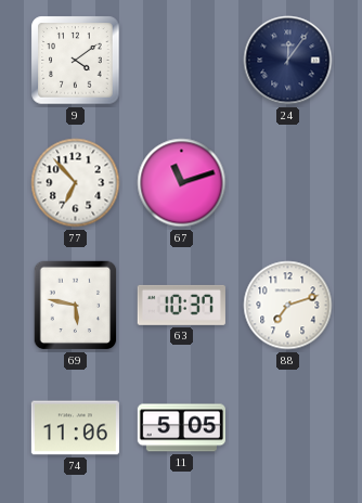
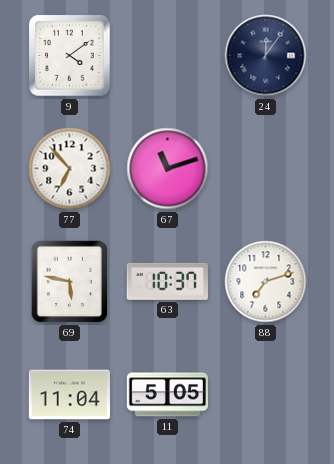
74: 11:06 -> 11:04
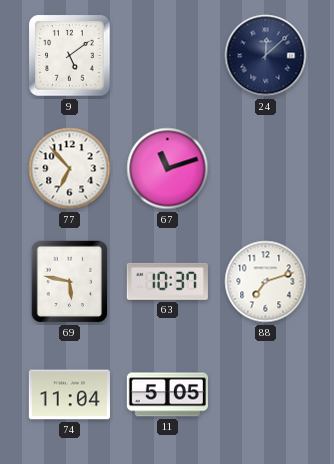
9: 4:09 -> 5:09
24: 12:06 -> 12:08
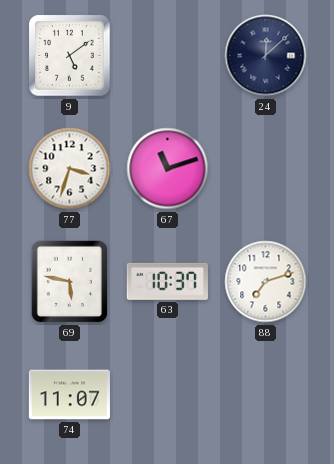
77: 6:53 -> 3:33
74: 11:04 -> 11:07
11: 5:05 -> none
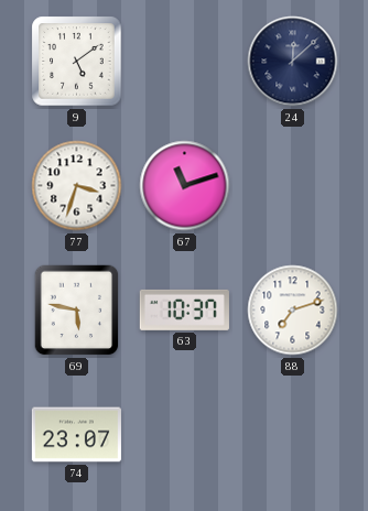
74: 11:07 -> 23:07
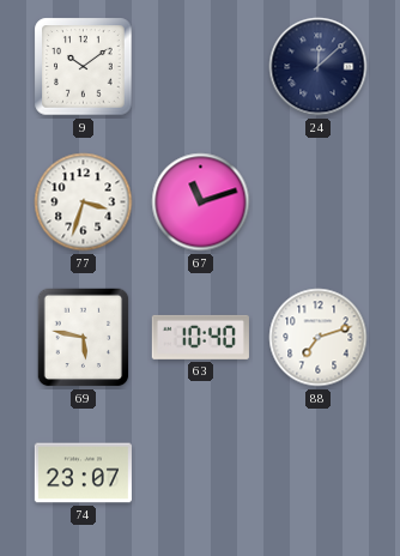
9: 5:09 -> 10:09
63: 10:37 -> 10:40
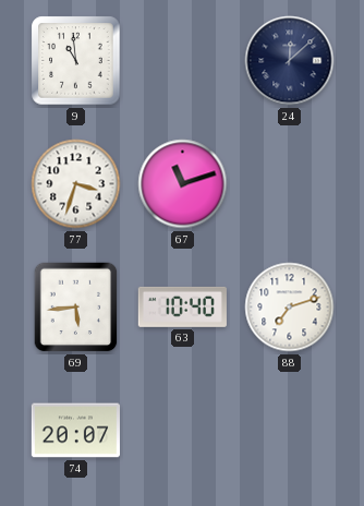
9: 10:09 -> 10:59
69: 5:47 -> 5:44
74: 23:07 -> 20:07
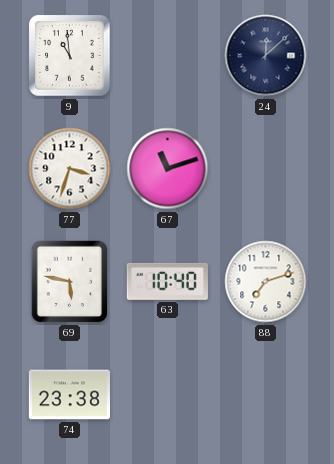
69: 5:44 -> 5:47
74: 20:07 -> 23:38
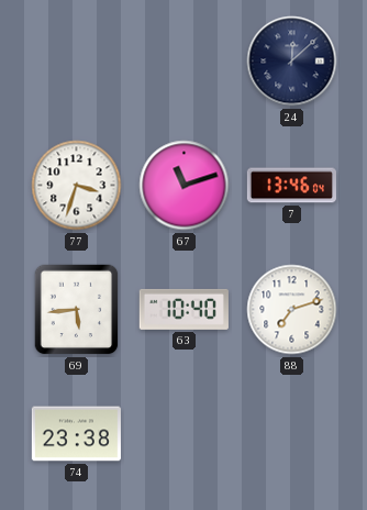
9: 10:59 -> none
7: none -> 13:46
69: 5:47 -> 5:44
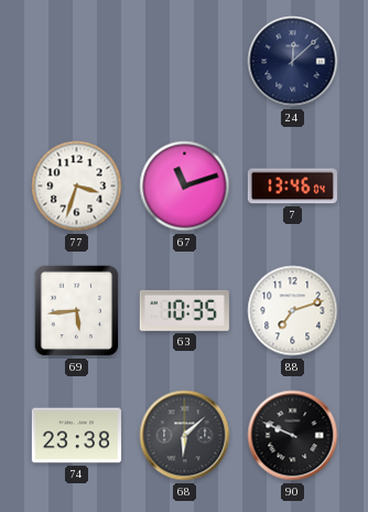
63: 10:40 -> 10:35
68: none -> 6:08
90: none -> 9:49
